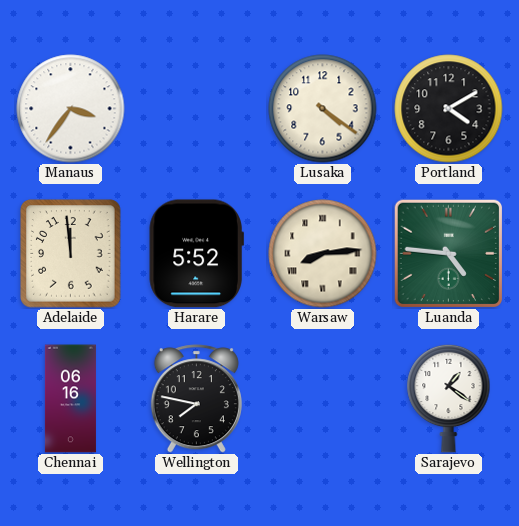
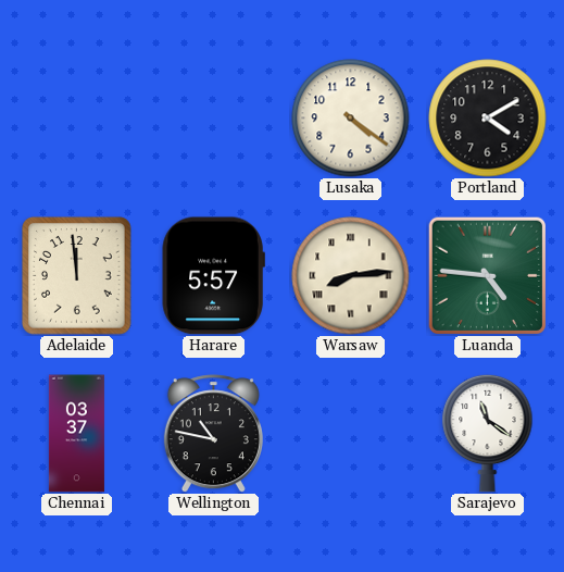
Manaus: 3:36 -> none
Harare: 5:52 -> 5:57
Chennai: 06:16 -> 03:37
Wellington: 7:47 -> 10:47
Sarajevo: 1:21 -> 11:21
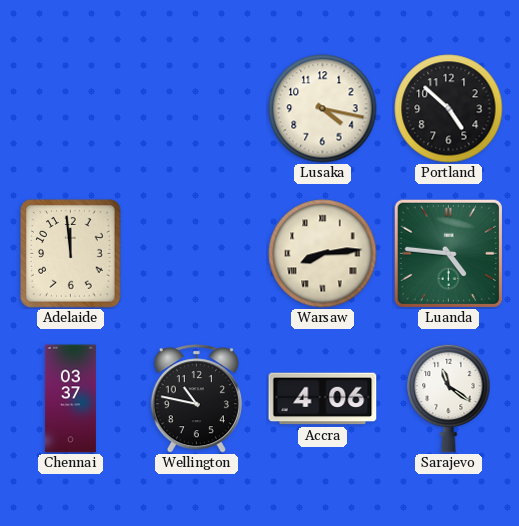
Lusaka: 4:21 -> 4:17
Portland: 4:10 -> 4:52
Harare: 5:57 -> none
Accra: none -> 4:06
